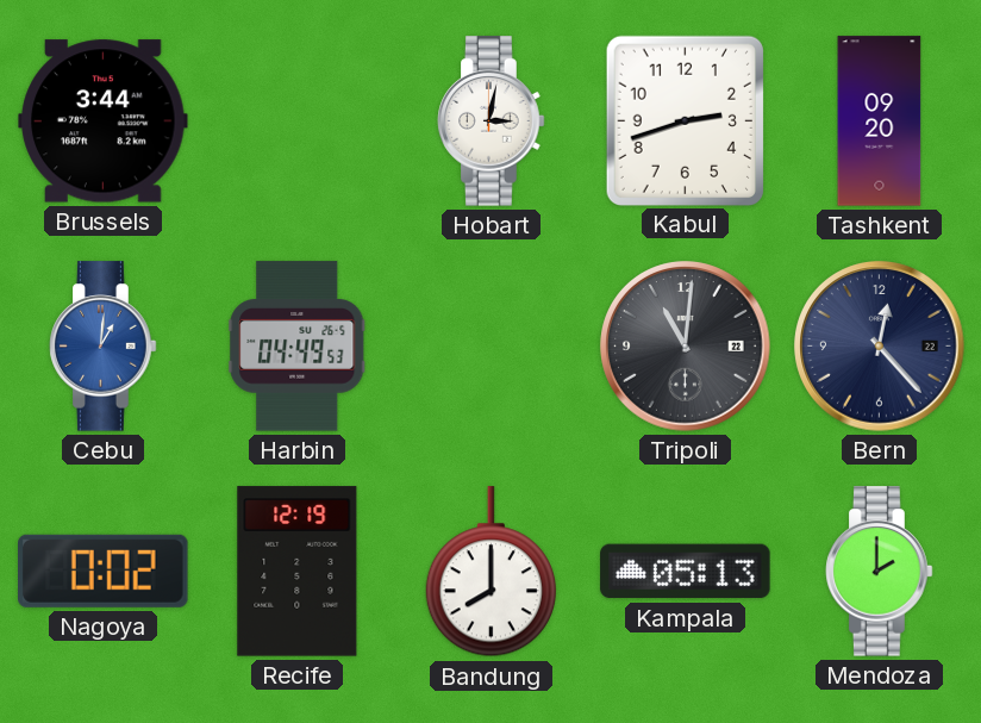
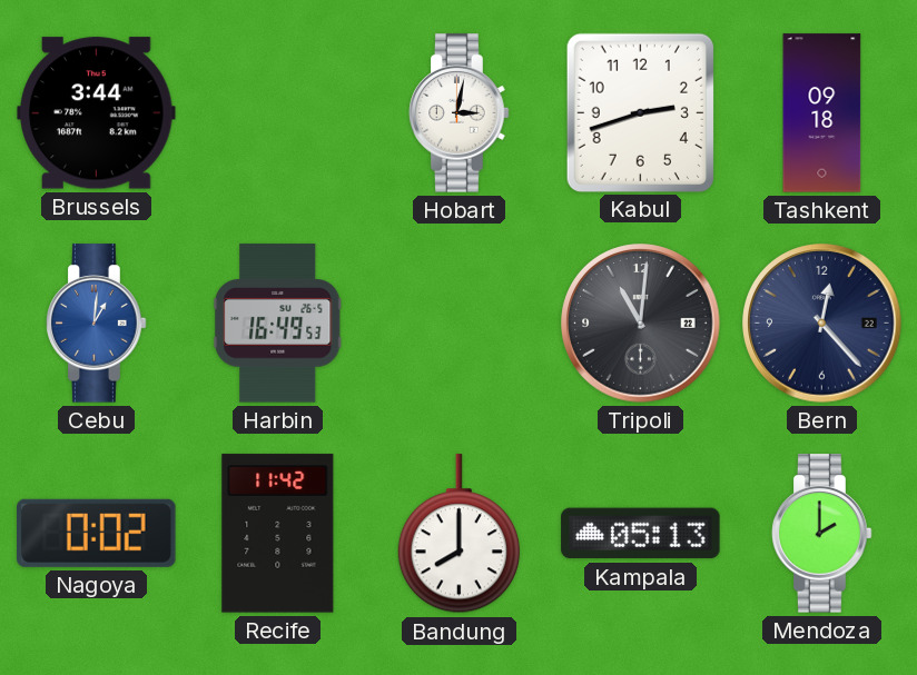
Tashkent: 09:20 -> 09:18
Harbin: 04:49 -> 16:49
Recife: 12:19 -> 11:42
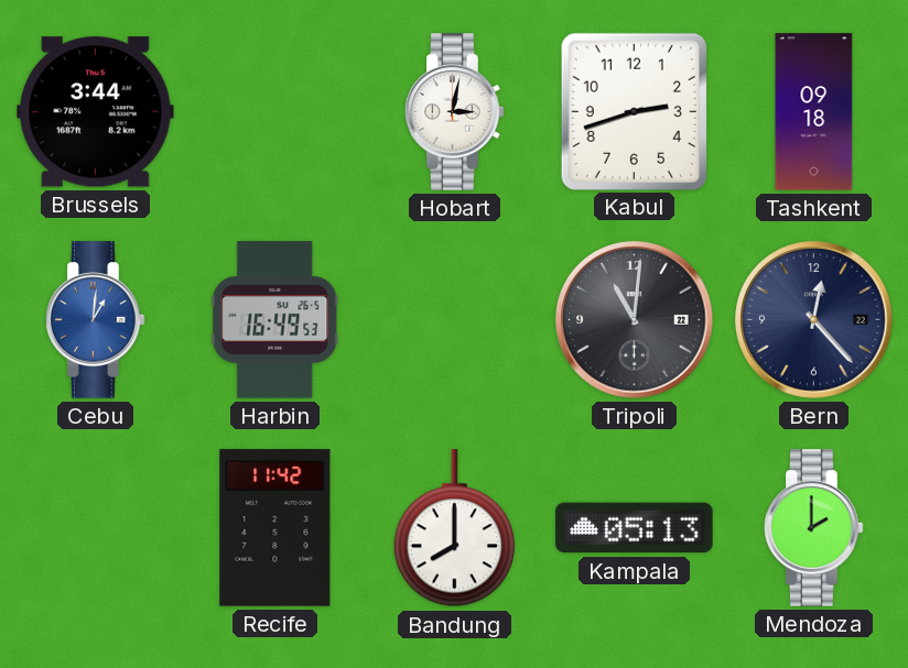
Nagoya: 0:02 -> none
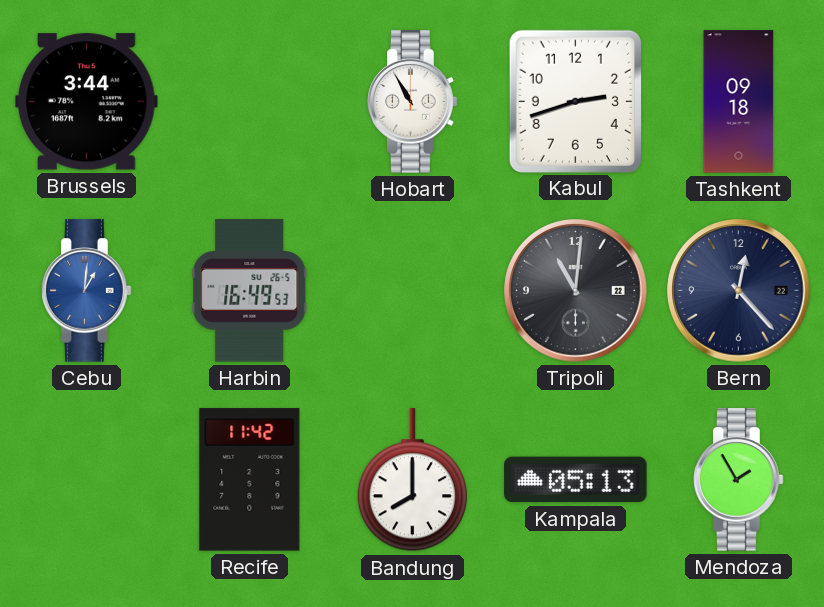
Hobart: 3:02 -> 10:55
Mendoza: 2:00 -> 1:55
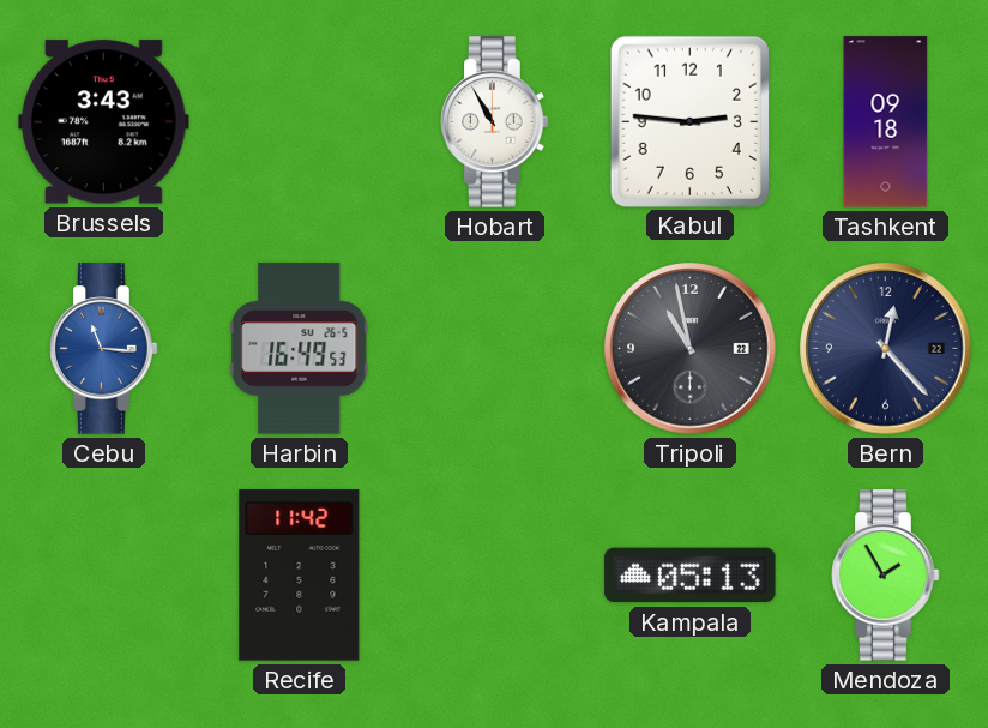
Brussels: 3:44 -> 3:43
Kabul: 2:42 -> 2:46
Cebu: 1:01 -> 11:16
Tripoli: 11:01 -> 10:58
Bandung: 8:00 -> none
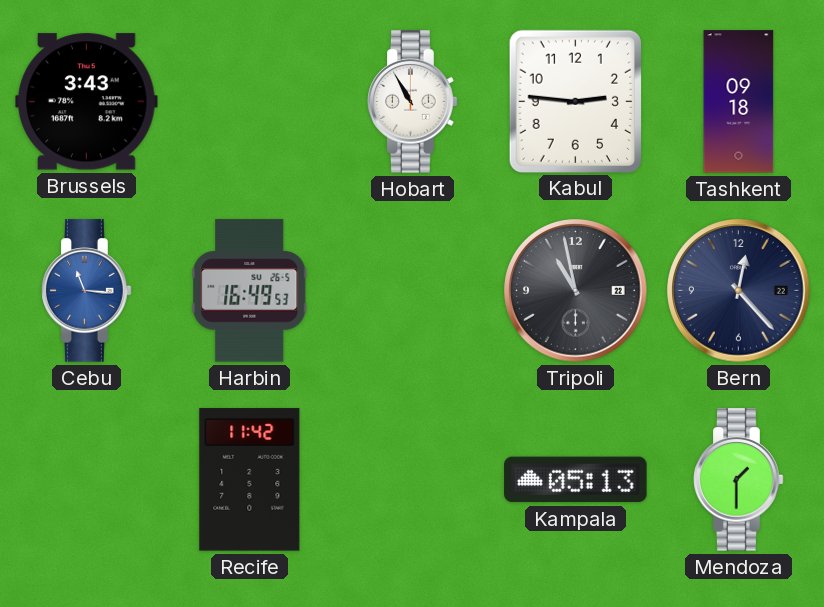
Mendoza: 1:55 -> 1:30
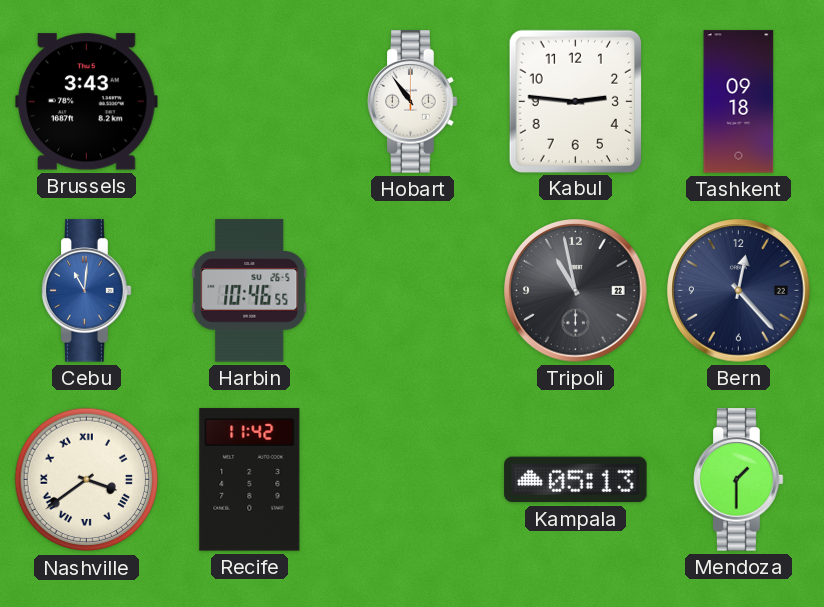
Hobart: 10:55 -> 10:54
Cebu: 11:16 -> 11:01
Harbin: 16:49 -> 10:46
Nashville: none -> 3:39
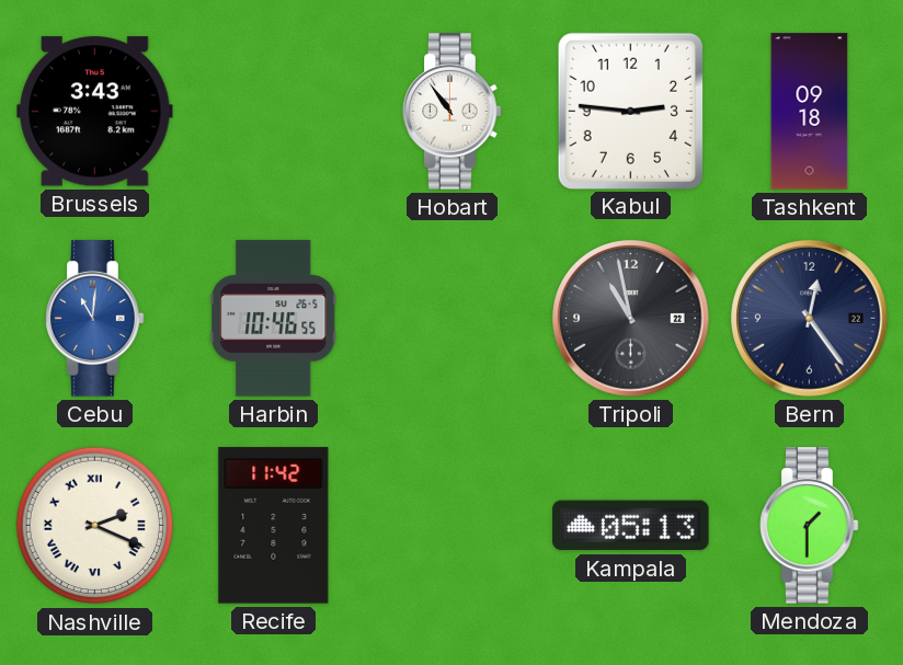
Bern: 12:23 -> 12:24
Nashville: 3:39 -> 2:19
